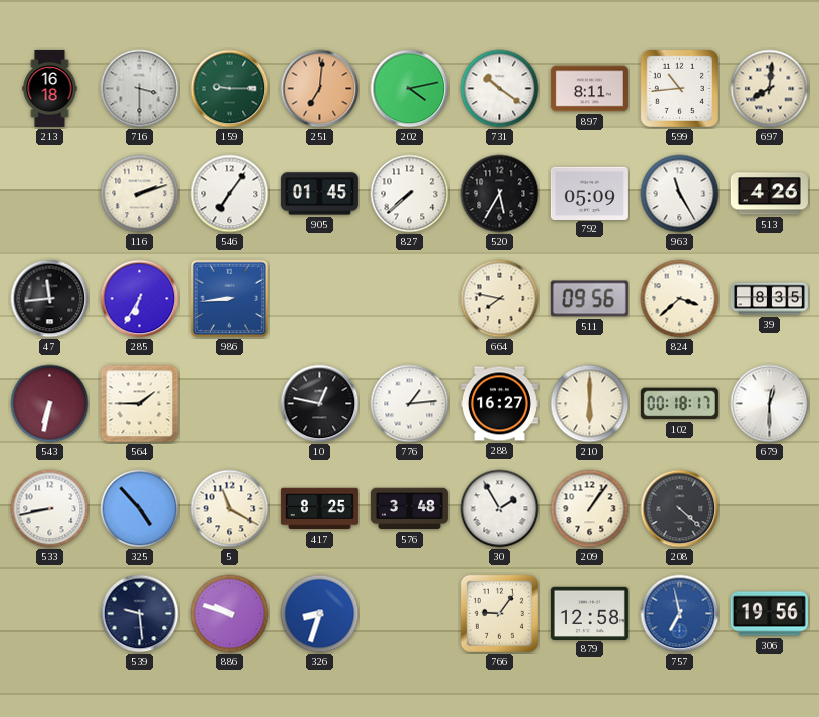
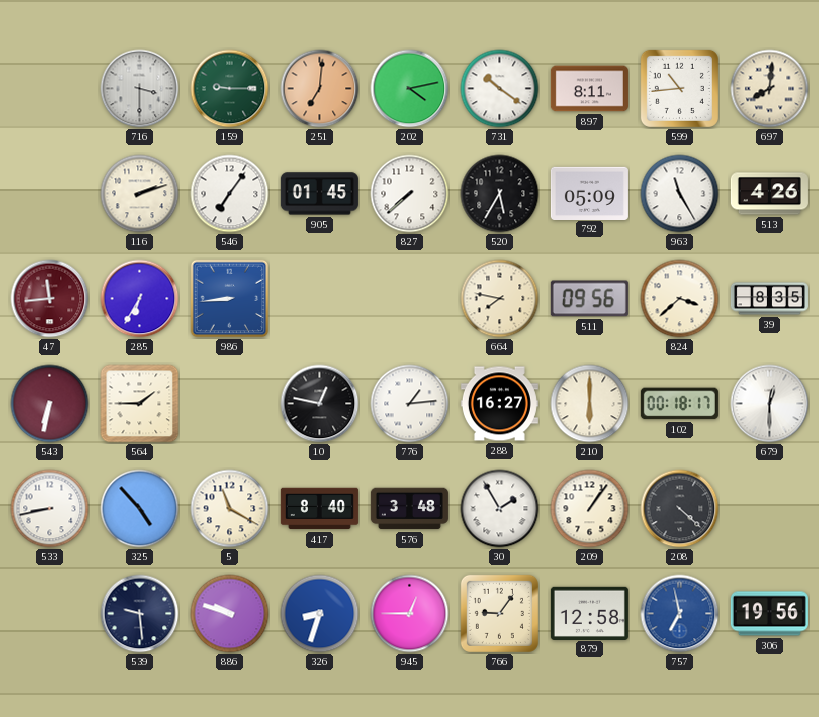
213: 16:18 -> none
47 dial: black -> burgundy
417: 8:25 -> 8:40
945: none -> 12:45
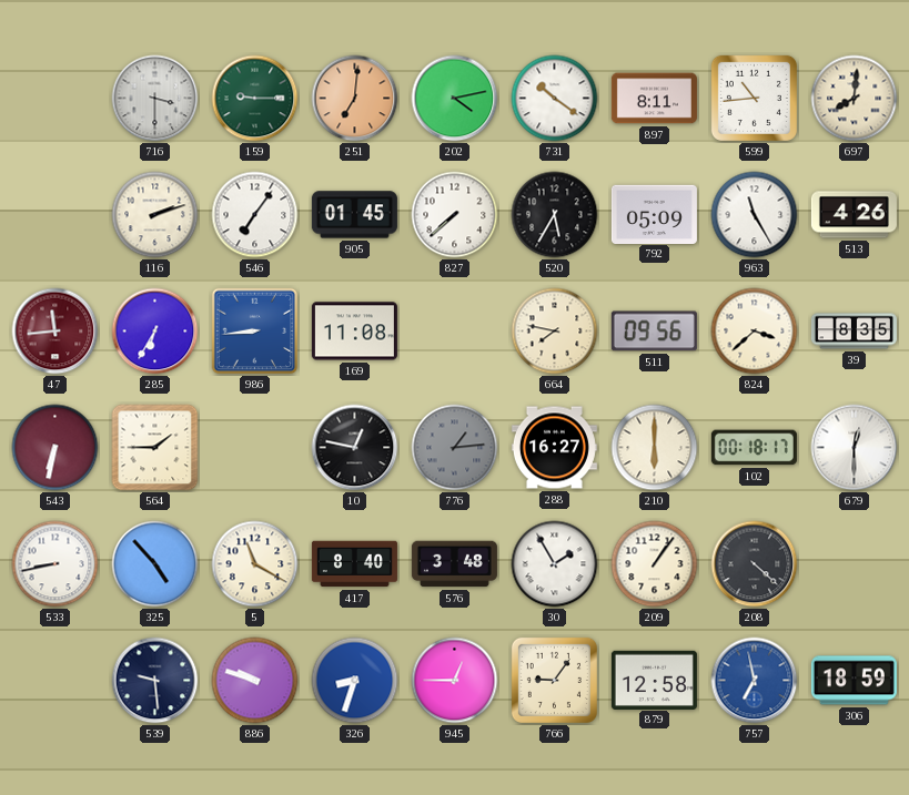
169: none -> 11:08
776 dial: white -> grey
306: 19:56 -> 18:59
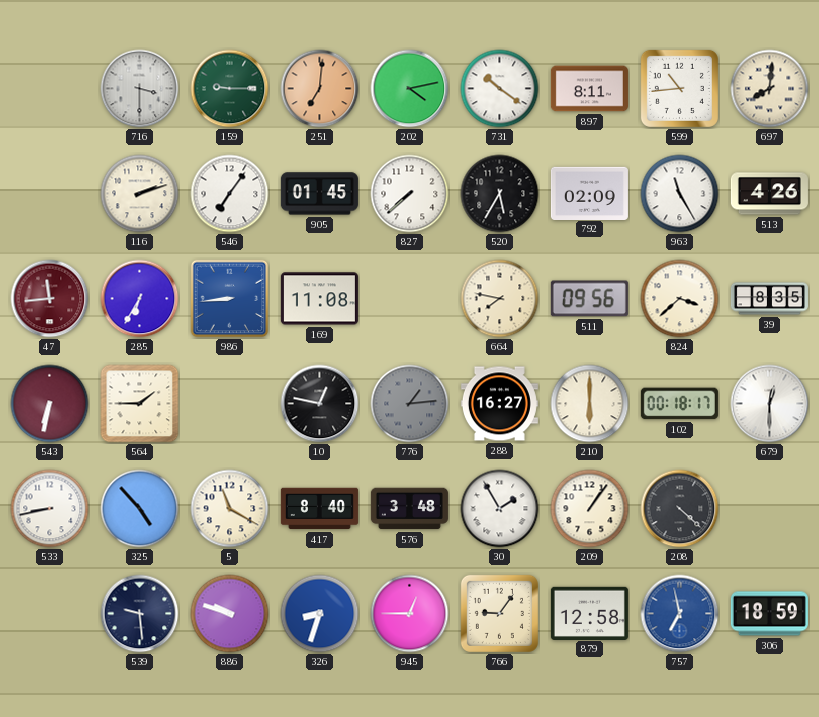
792: 05:09 -> 02:09
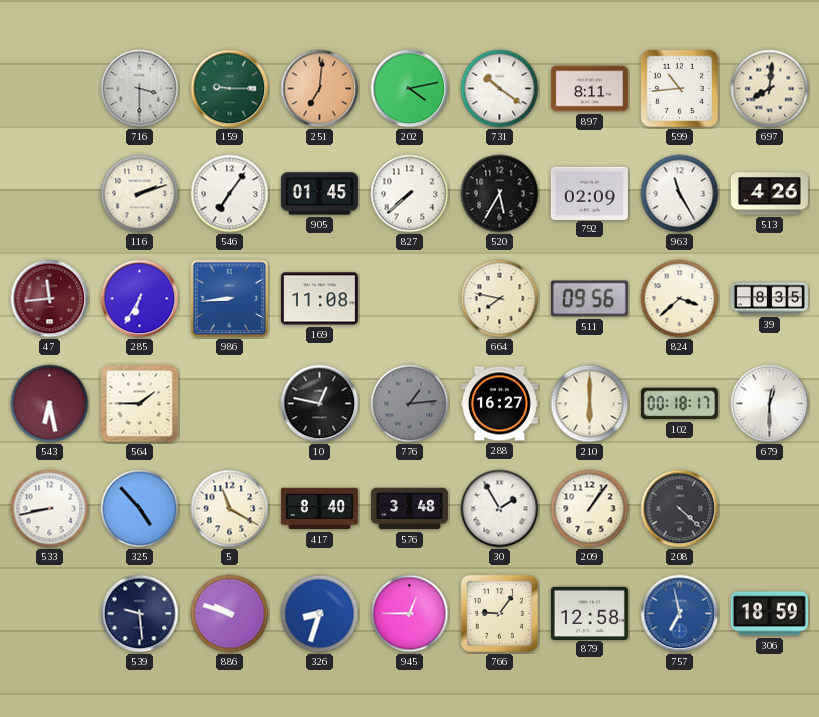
543: 6:32 -> 6:28
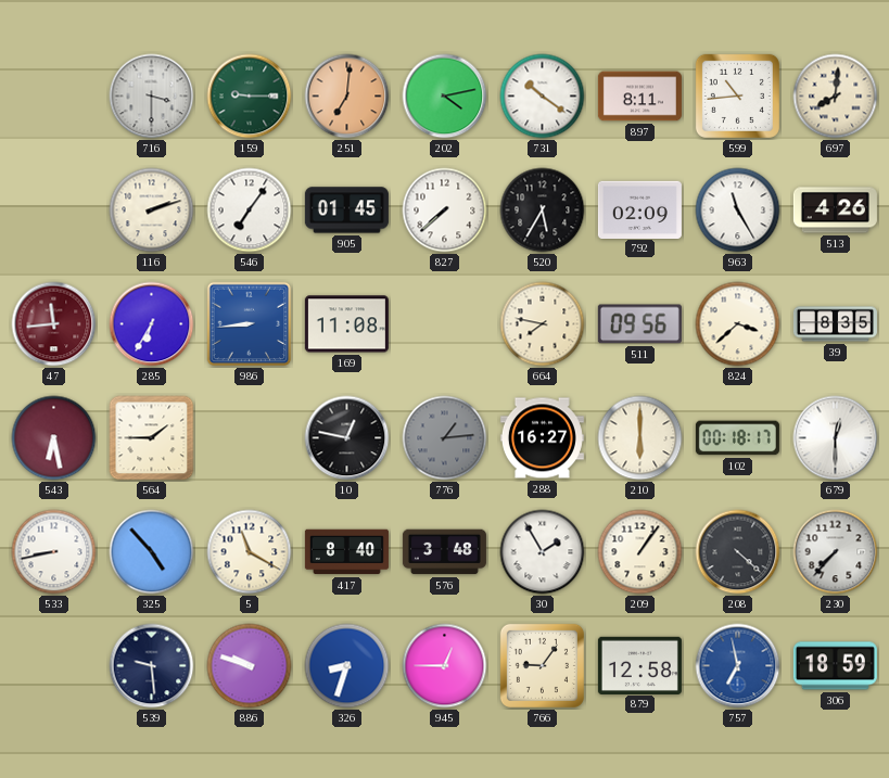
230: none -> 7:37
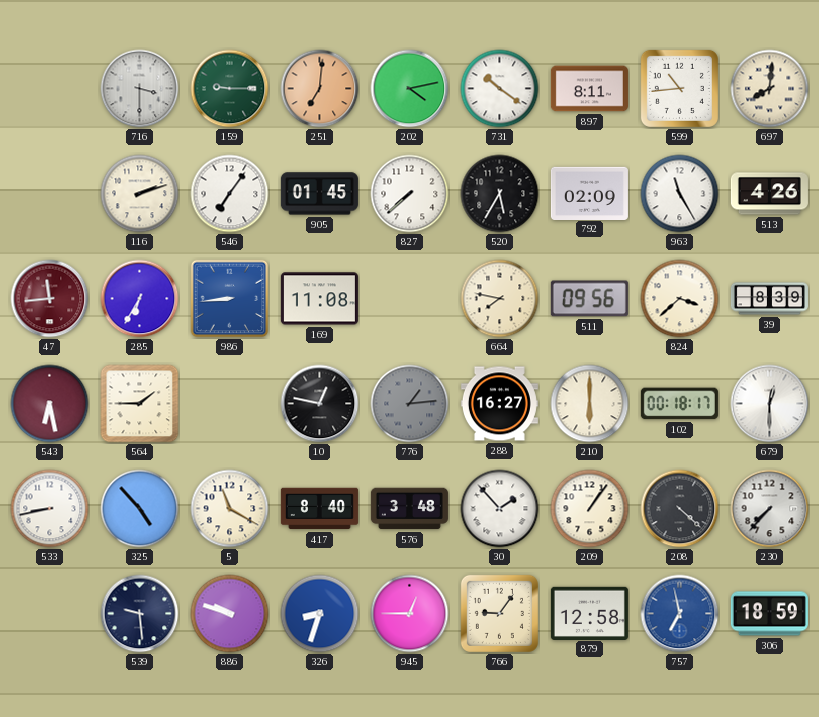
39: 8:35 -> 8:39
30: 1:55 -> 1:53
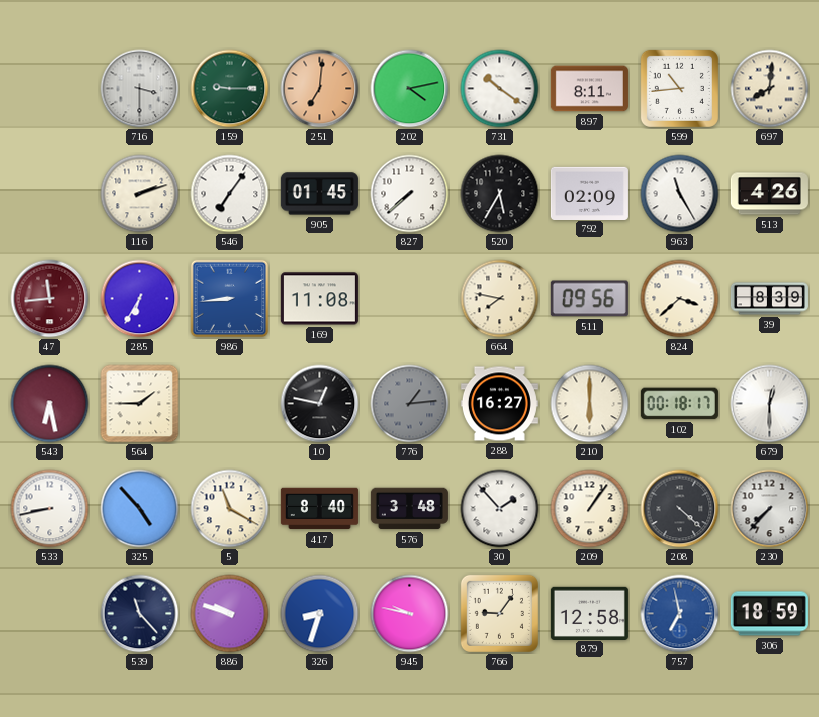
539: 9:29 -> 11:23
945: 12:45 -> 9:47
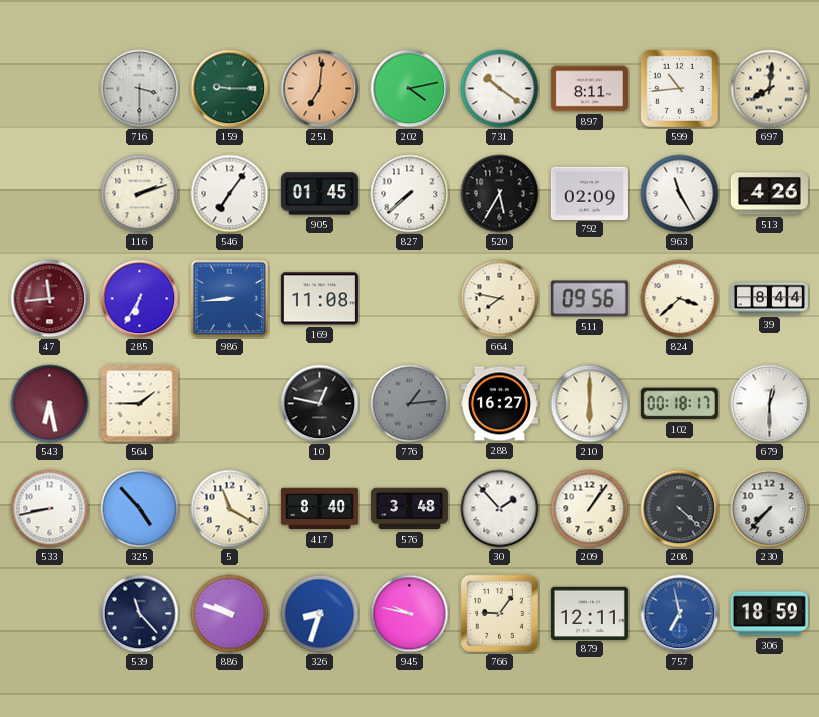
39: 8:39 -> 8:44
879: 12:58 -> 12:11
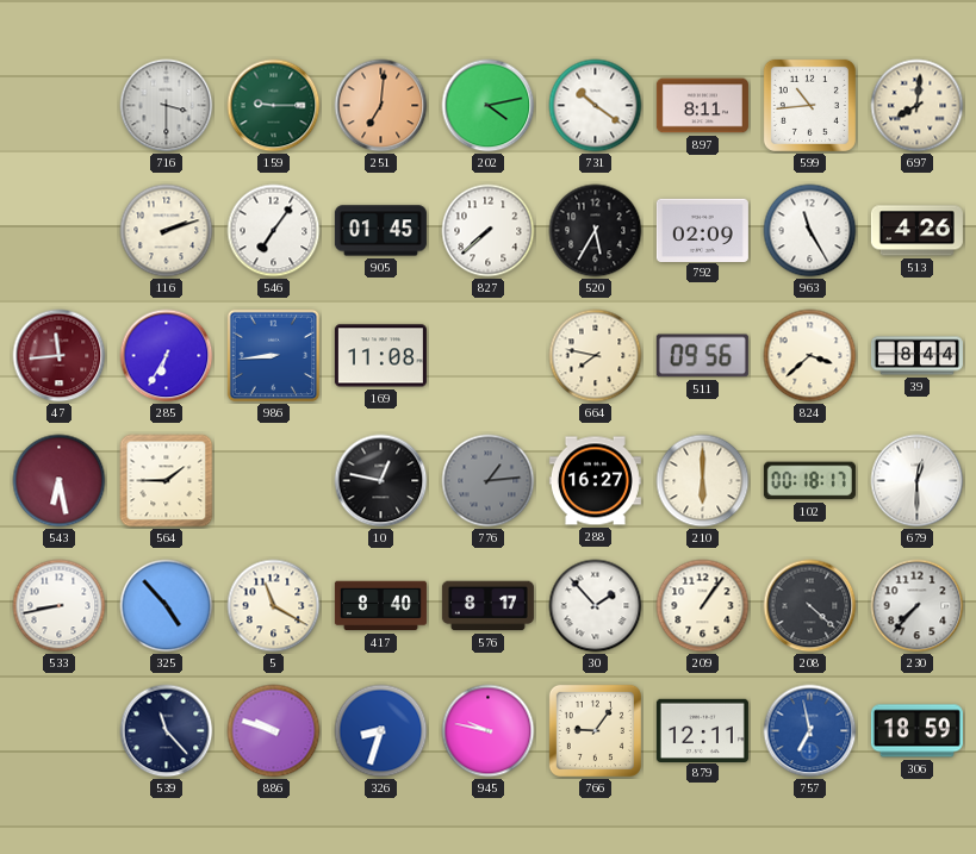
576: 3:48 -> 8:17
